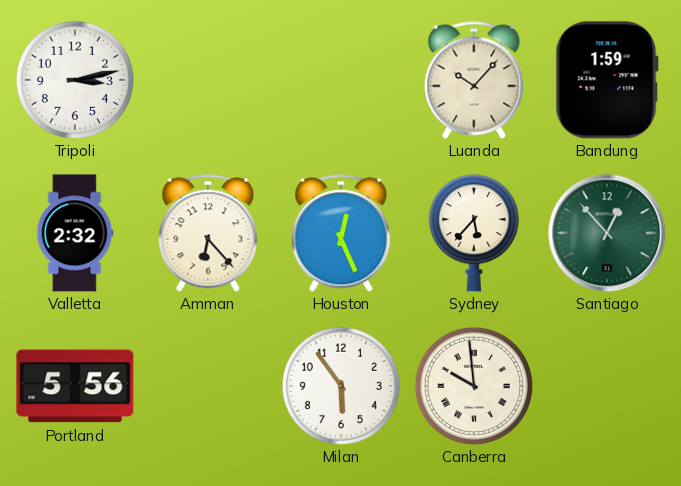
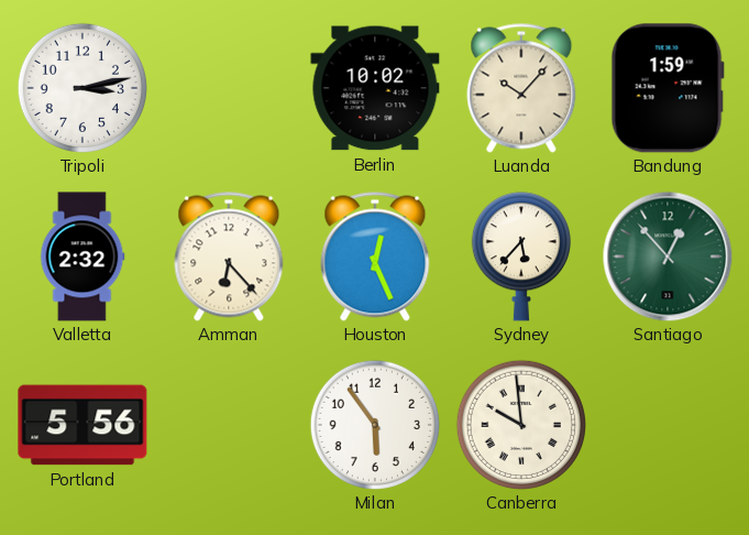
Berlin: none -> 10:02
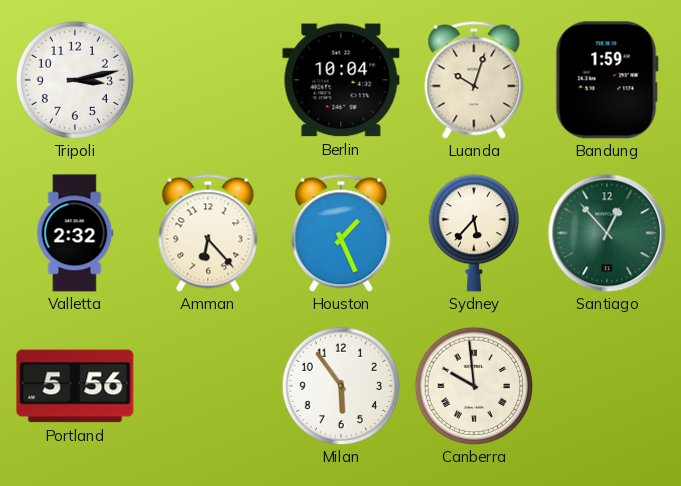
Berlin: 10:02 -> 10:04
Luanda: 10:07 -> 10:03
Houston: 12:26 -> 1:26
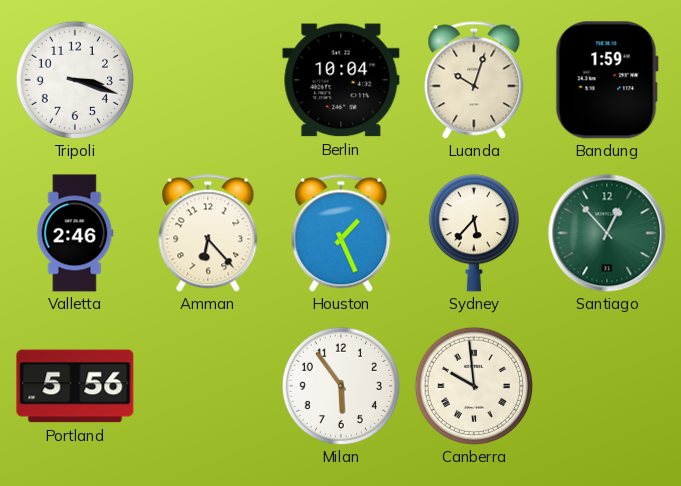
Tripoli: 3:13 -> 3:18
Valletta: 2:32 -> 2:46
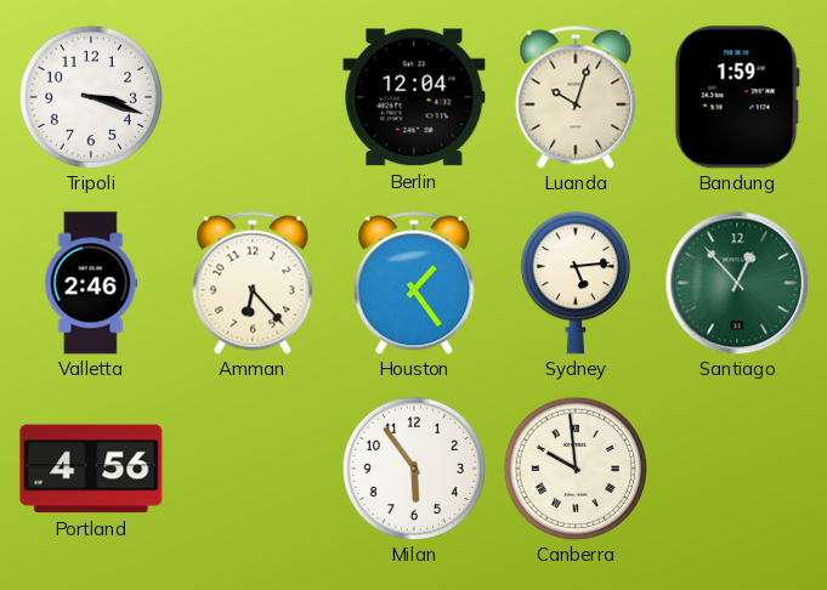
Berlin: 10:04 -> 12:04
Houston: 1:26 -> 1:24
Sydney: 5:37 -> 5:14
Portland: 5:56 -> 4:56
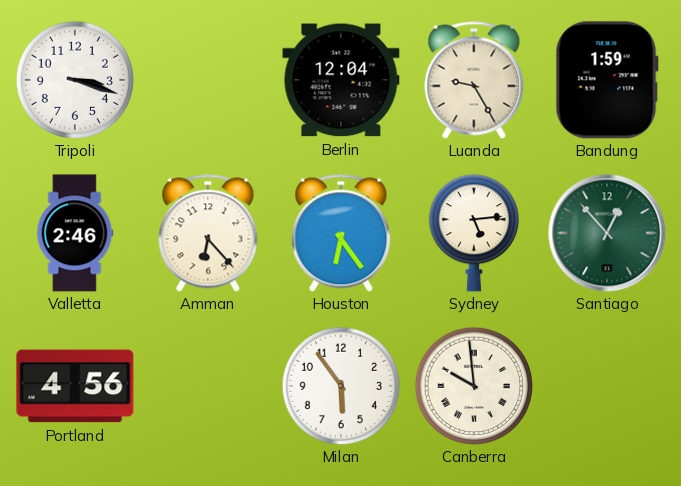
Luanda: 10:03 -> 9:25
Houston: 1:24 -> 6:24
